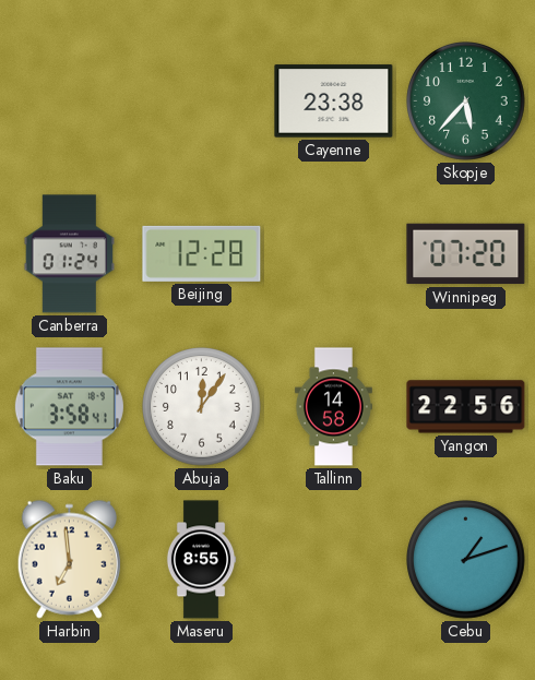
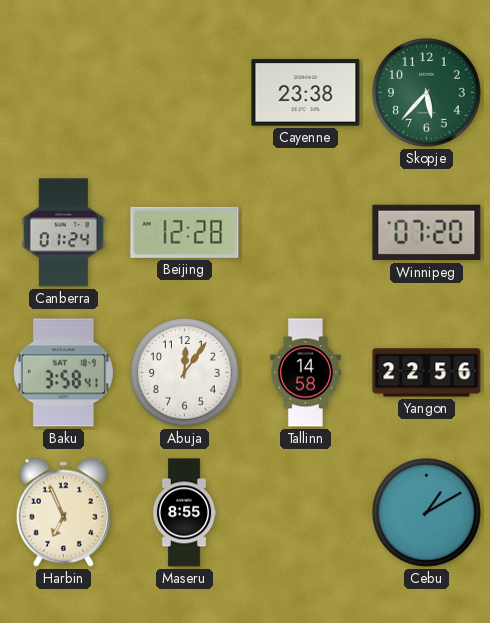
Harbin: 6:59 -> 6:56
Cebu: 1:12 -> 1:10
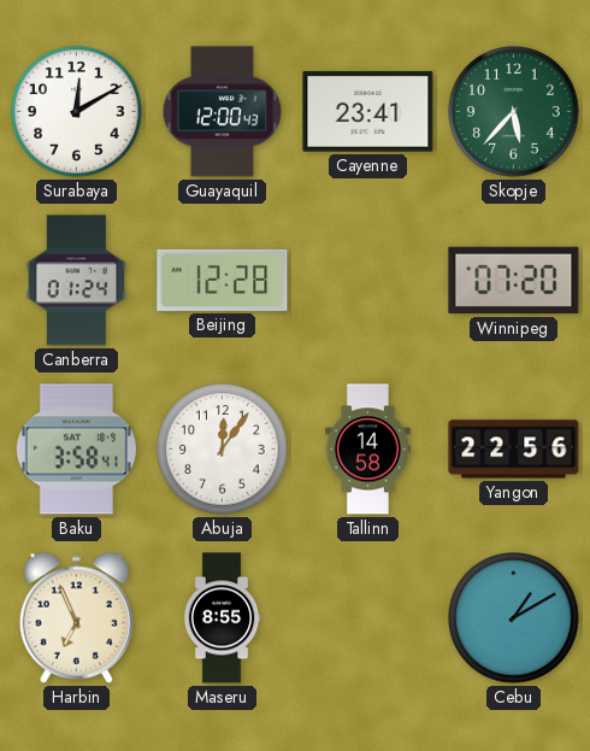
Surabaya: none -> 12:10
Guayaquil: none -> 12:00
Cayenne: 23:38 -> 23:41
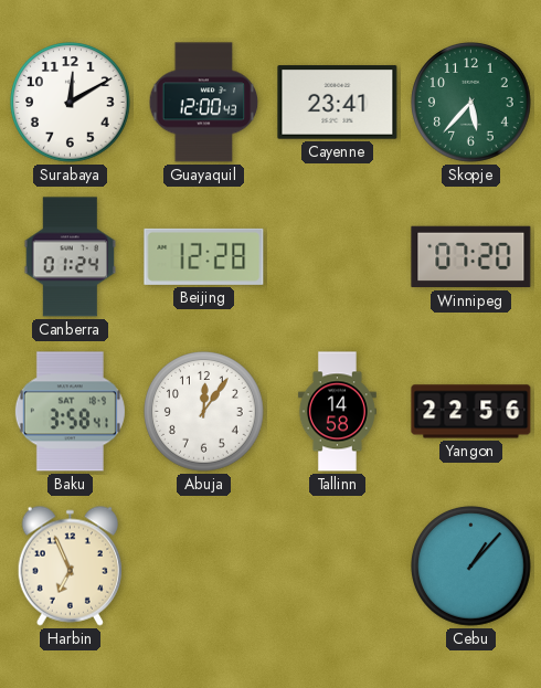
Maseru: 8:55 -> none
Cebu: 1:10 -> 1:07
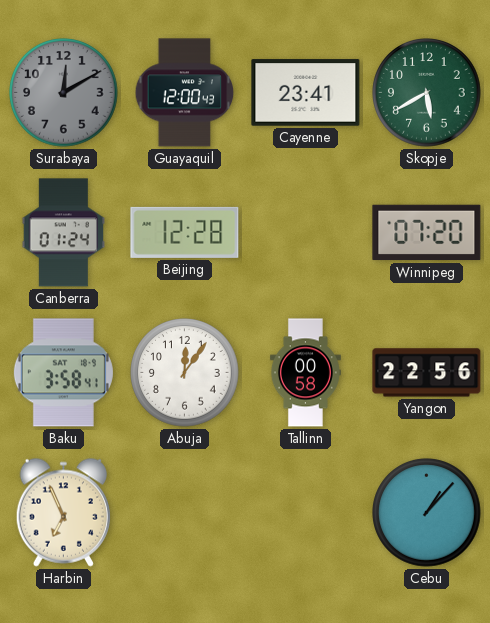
Surabaya dial: white -> grey
Skopje: 5:37 -> 5:40
Tallinn: 14:58 -> 00:58
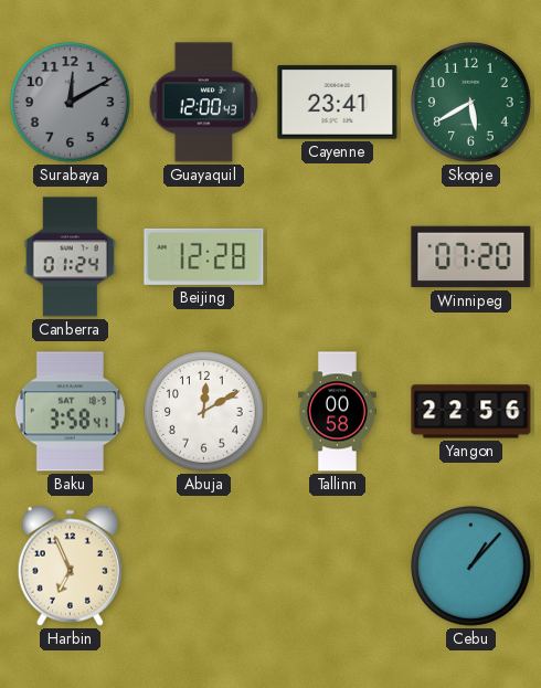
Abuja: 12:06 -> 12:10
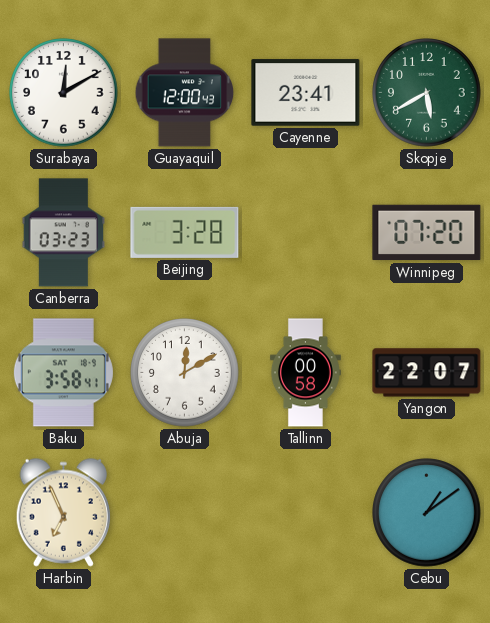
Surabaya dial: grey -> white
Canberra: 01:24 -> 03:23
Beijing: 12:28 -> 3:28
Yangon: 22:56 -> 22:07
Cebu: 1:07 -> 1:09
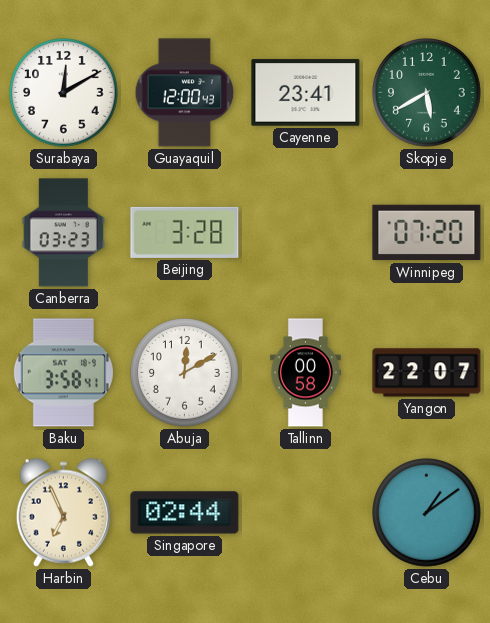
Singapore: none -> 02:44
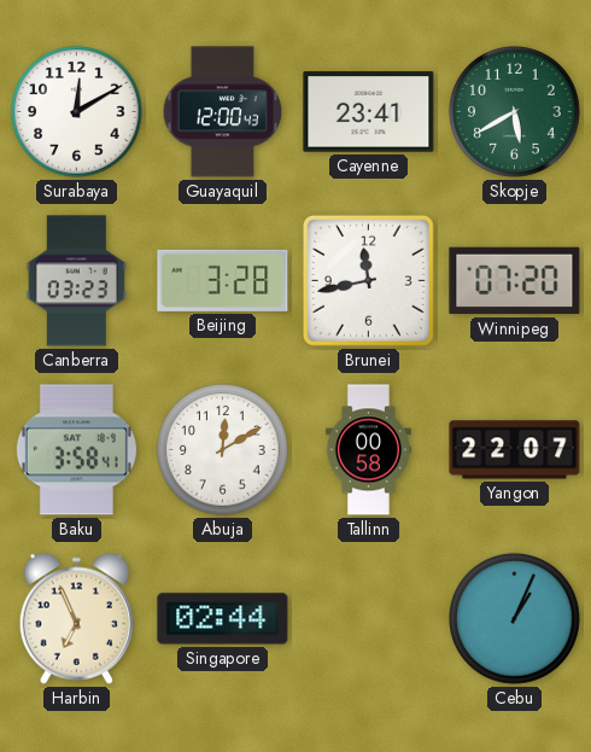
Brunei: none -> 11:43
Cebu: 1:09 -> 1:04
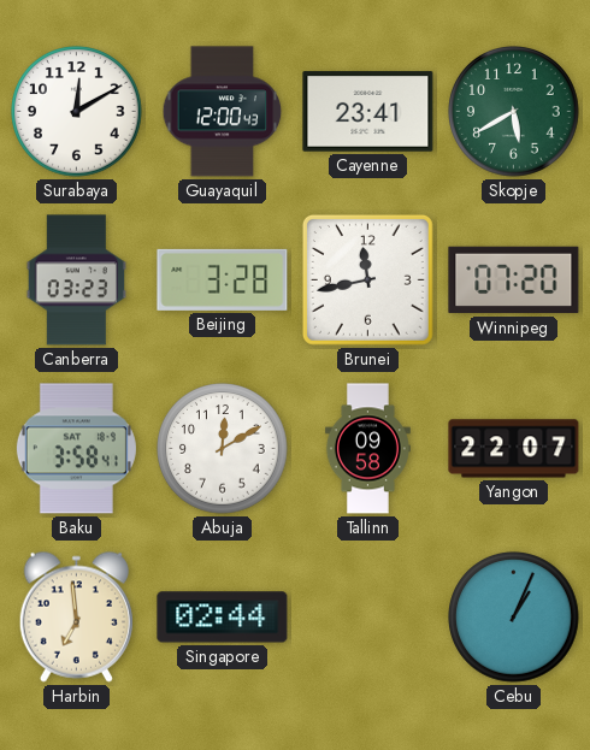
Tallinn: 00:58 -> 09:58
Harbin: 6:56 -> 6:59
